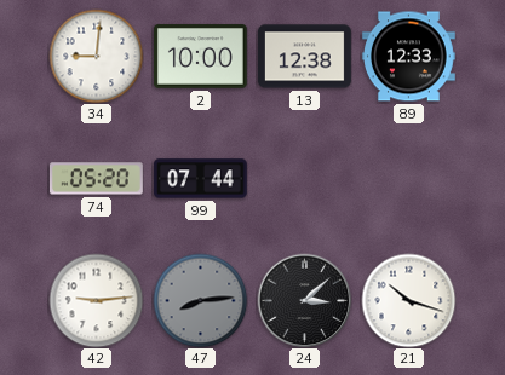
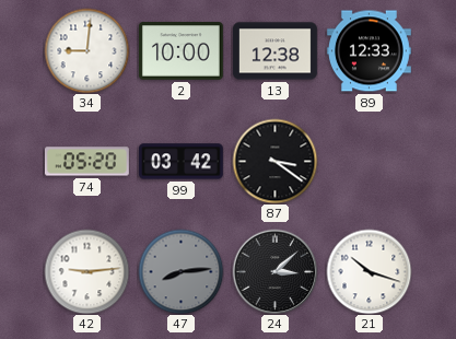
99: 07:44 -> 03:42
87: none -> 3:21
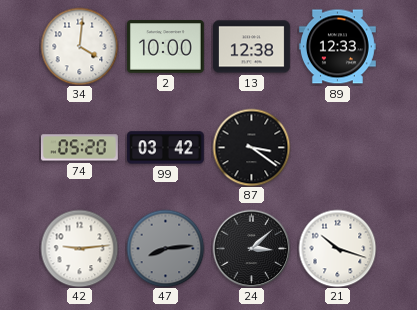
34: 9:01 -> 4:01
